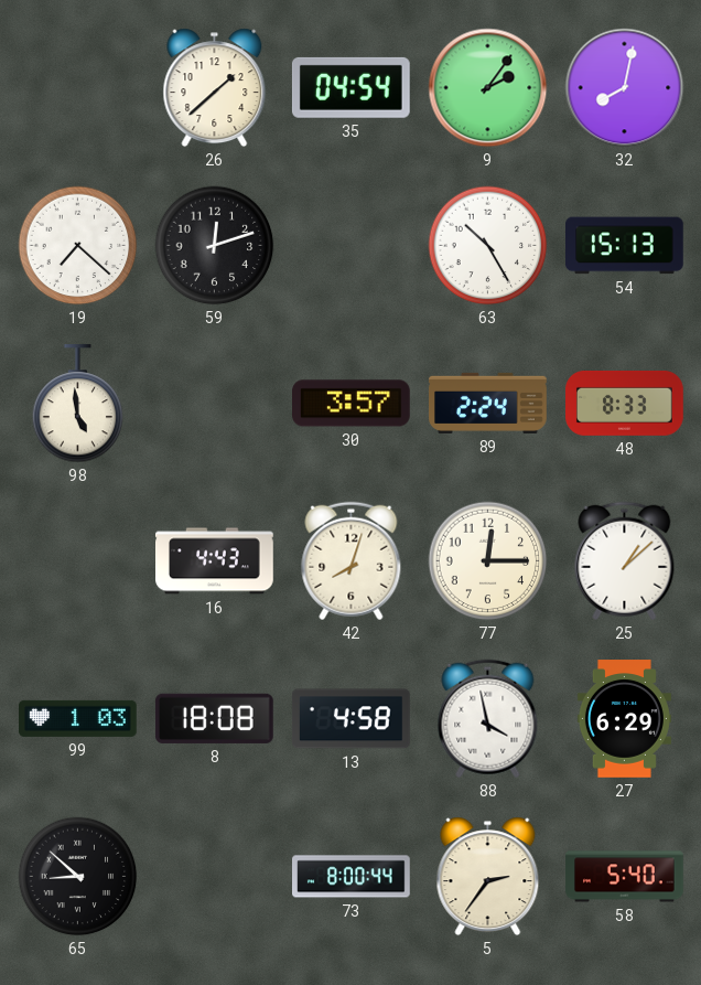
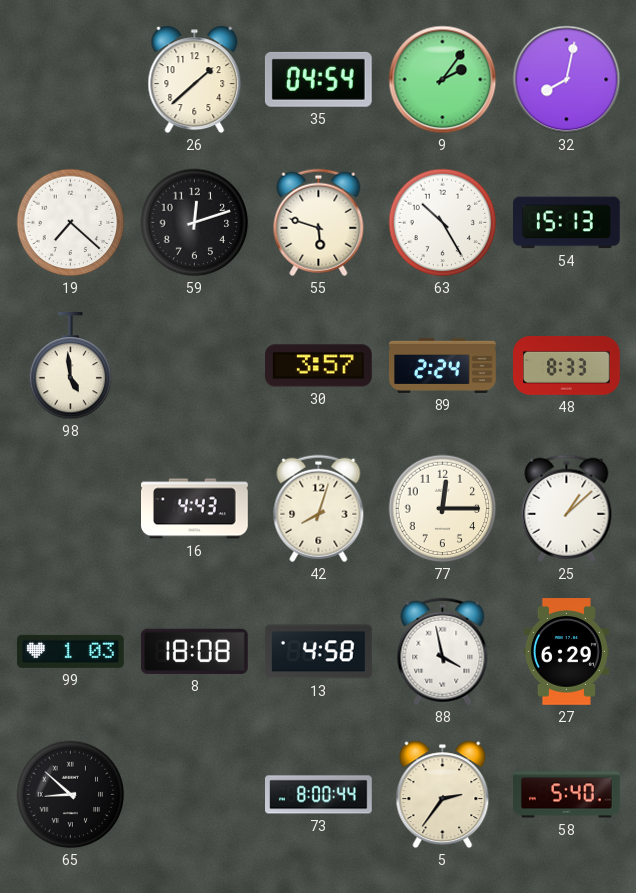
55: none -> 5:48
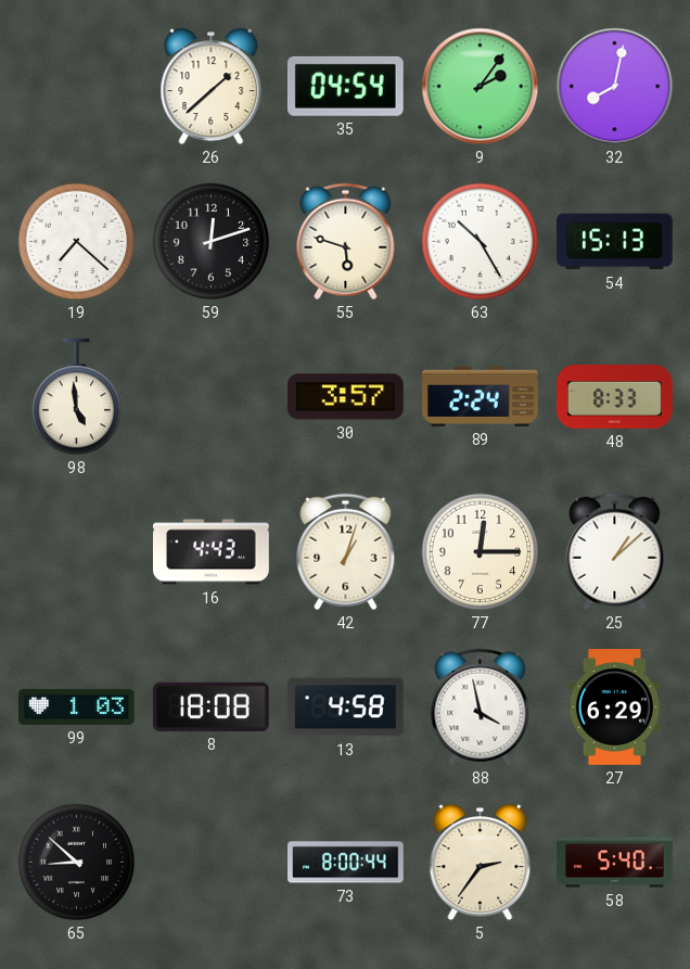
42: 8:03 -> 1:03
